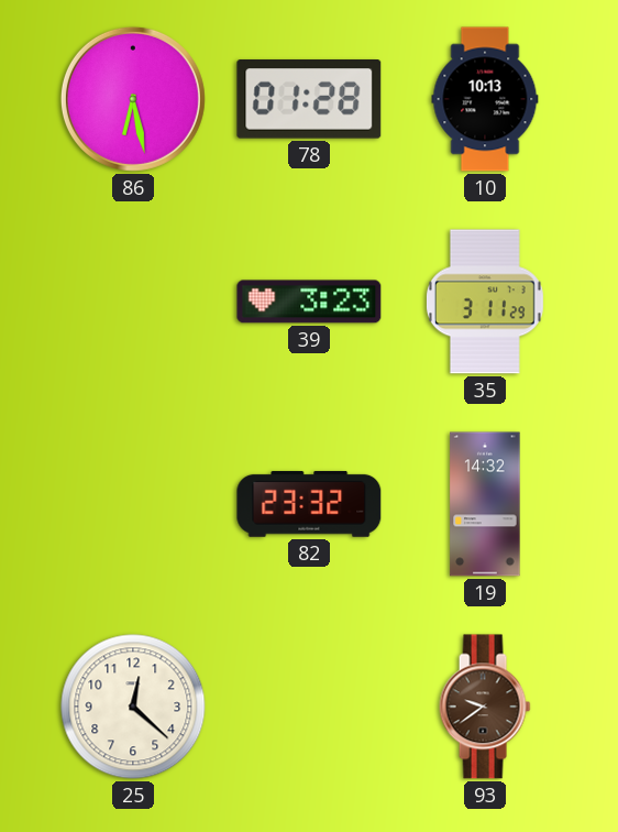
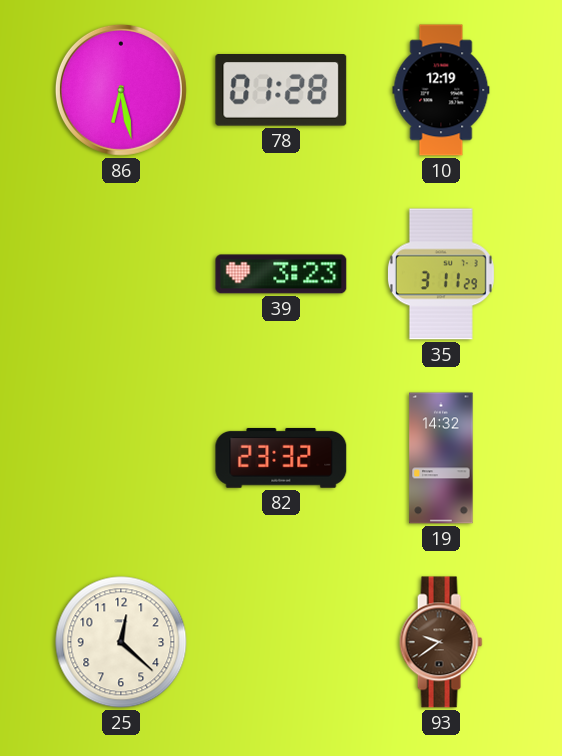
10: 10:13 -> 12:19
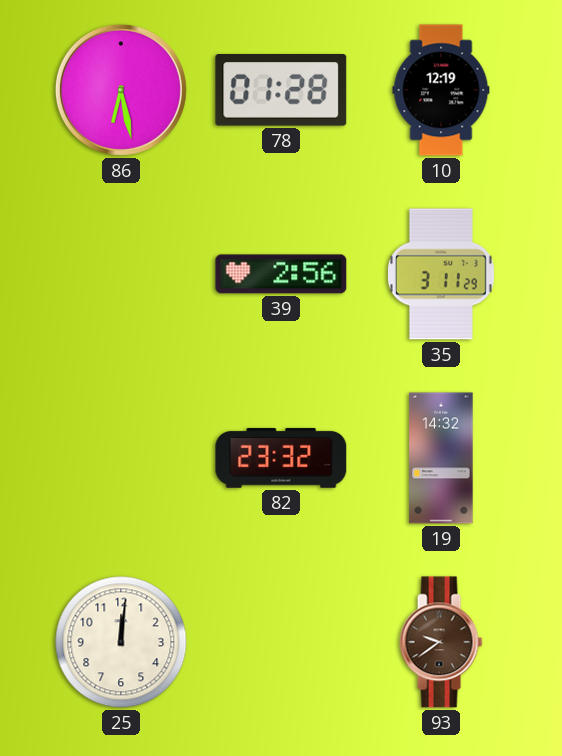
39: 3:23 -> 2:56
25: 12:22 -> 12:01
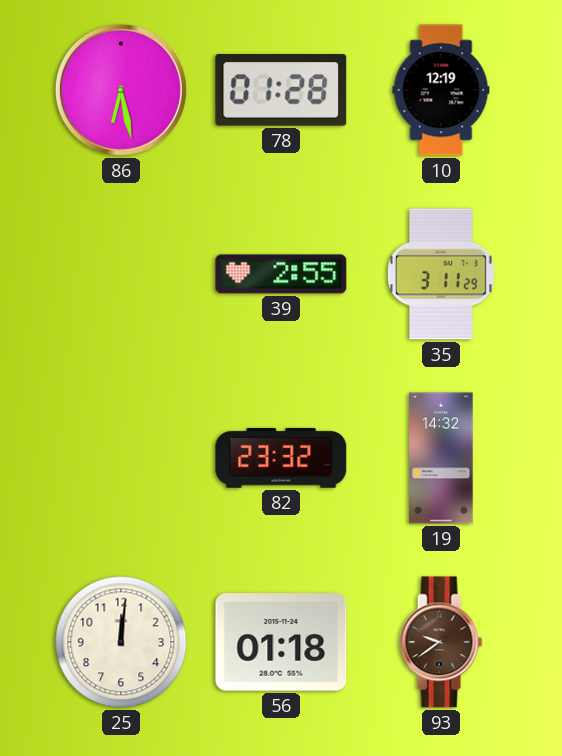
39: 2:56 -> 2:55
56: none -> 01:18
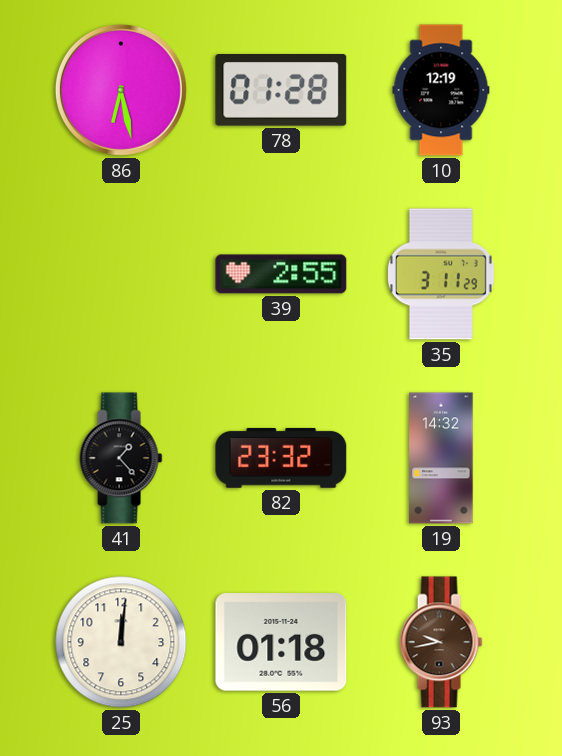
41: none -> 1:23
93: 9:39 -> 9:43
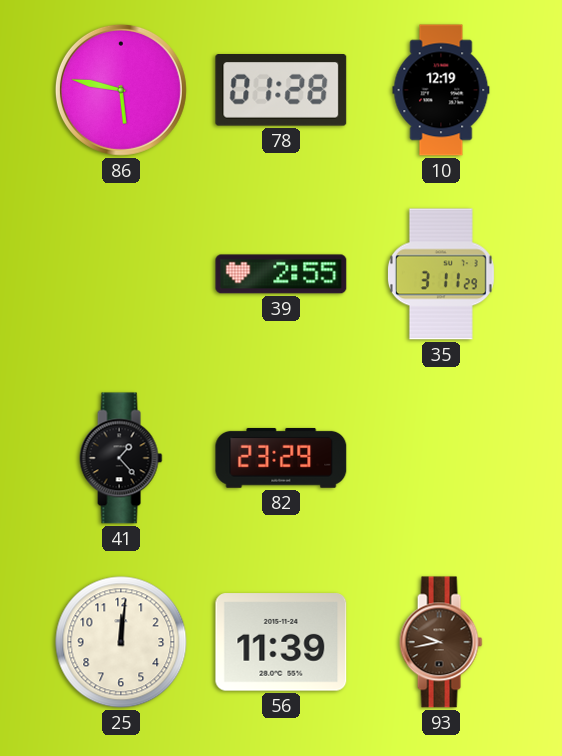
86: 6:28 -> 5:47
82: 23:32 -> 23:29
19: 14:32 -> none
56: 01:18 -> 11:39
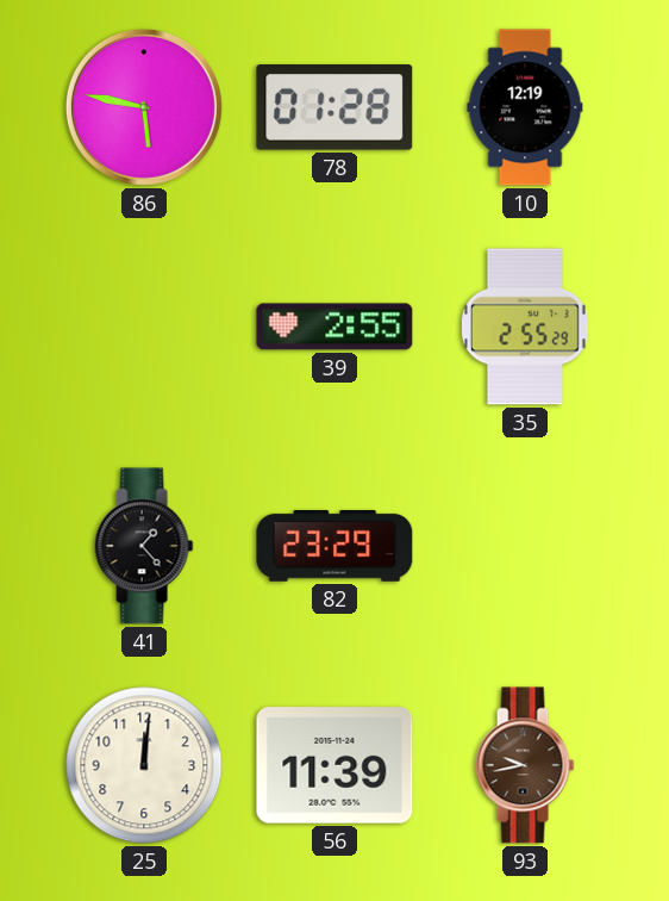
35: 3:11 -> 2:55
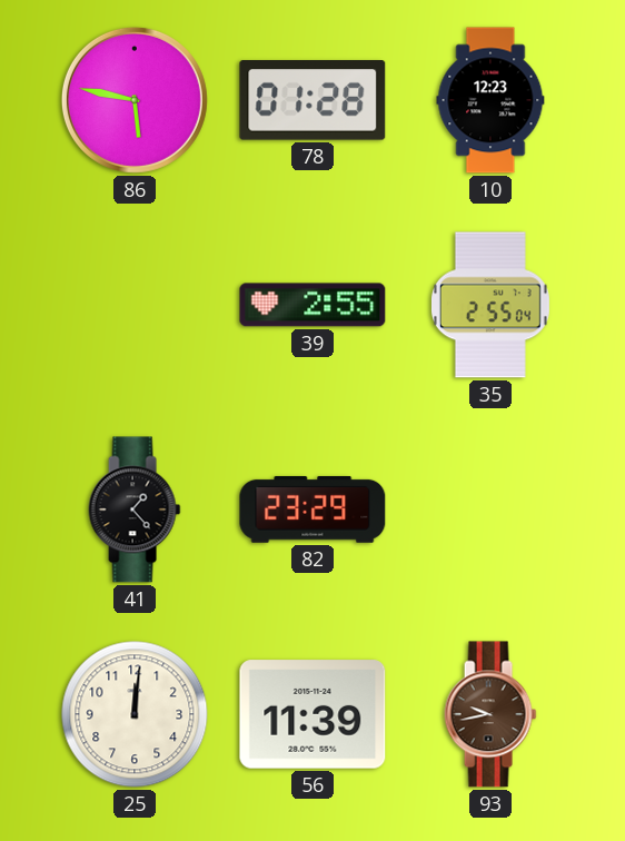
10: 12:19 -> 12:23
35: 2:55:29 -> 2:55:04
